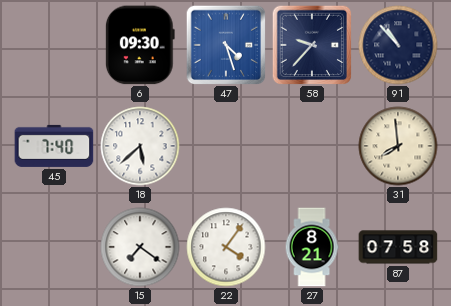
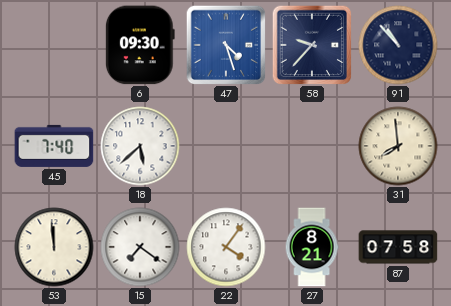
53: none -> 11:59
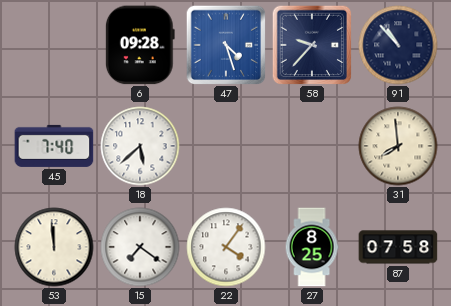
6: 09:30 -> 09:28
27: 8:21 -> 8:25
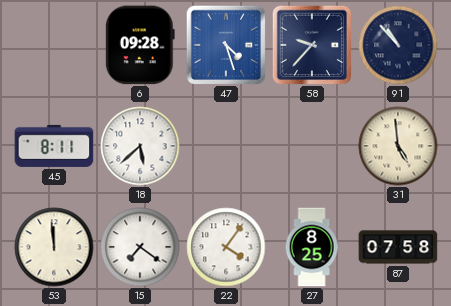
45: 7:40 -> 8:11
31: 7:59 -> 4:59
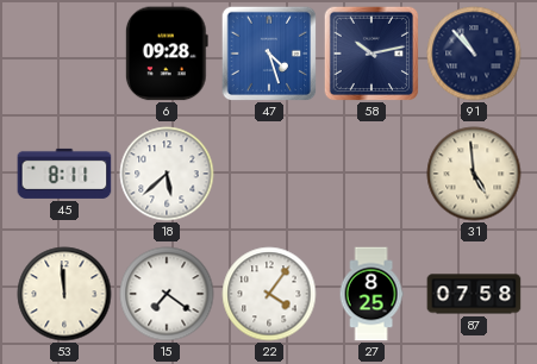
58: 9:37 -> 10:13
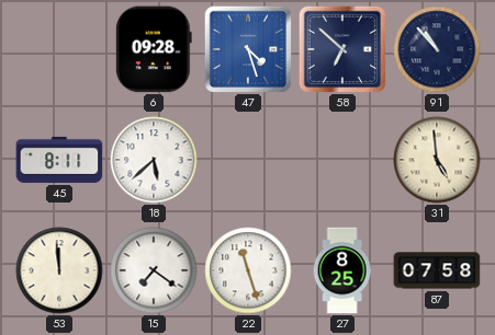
58: 10:13 -> 6:52
22: 4:06 -> 11:27
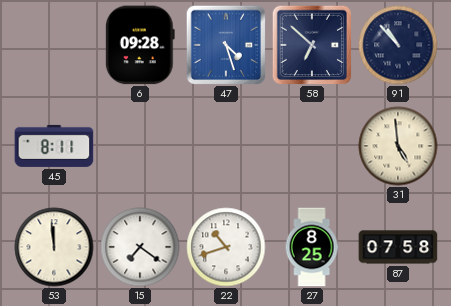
18: 5:38 -> none
22: 11:27 -> 10:42
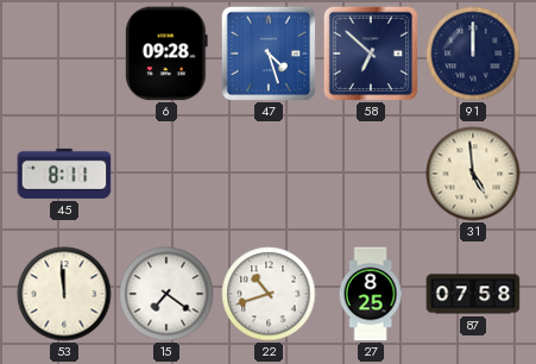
91: 10:53 -> 12:00
